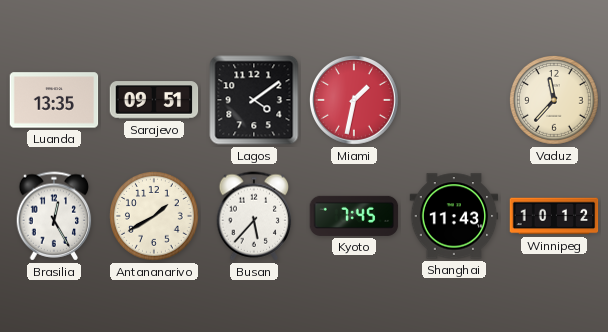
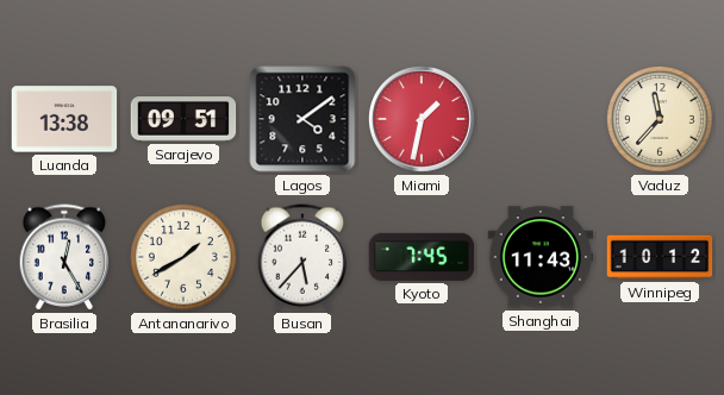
Luanda: 13:35 -> 13:38
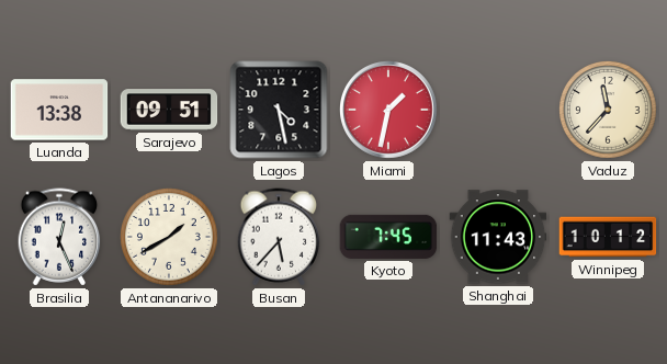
Lagos: 4:09 -> 4:28
Brasilia: 12:25 -> 12:26
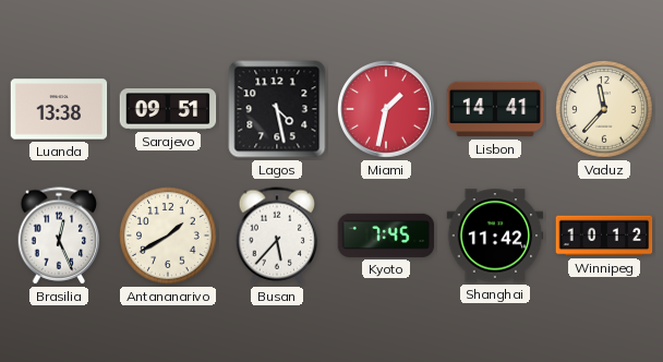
Lisbon: none -> 14:41
Shanghai: 11:43 -> 11:42
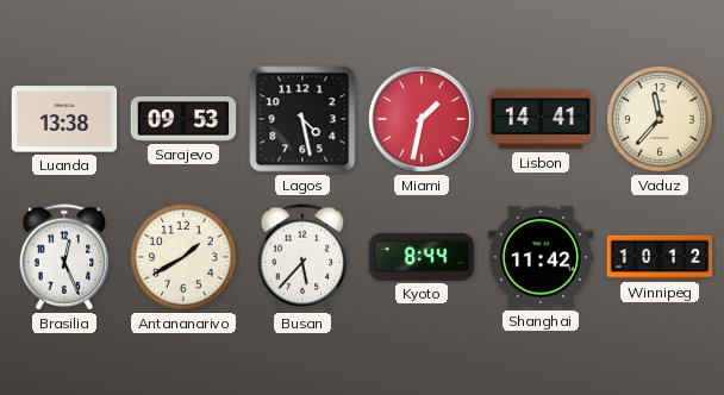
Sarajevo: 09:51 -> 09:53
Kyoto: 7:45 -> 8:44
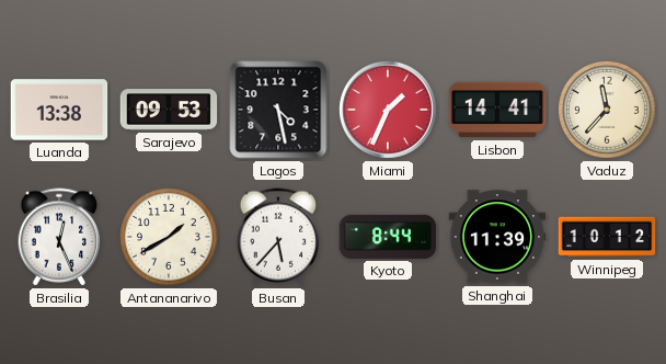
Miami: 1:32 -> 1:34
Shanghai: 11:42 -> 11:39
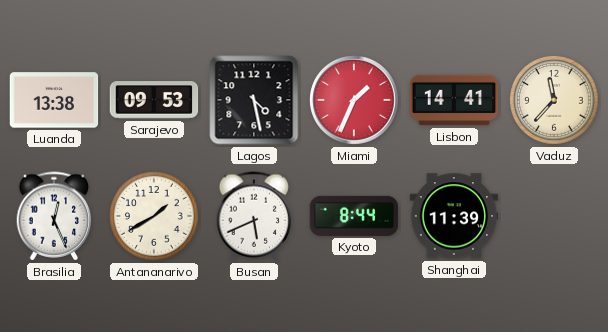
Busan: 5:37 -> 5:41
Winnipeg: 10:12 -> none
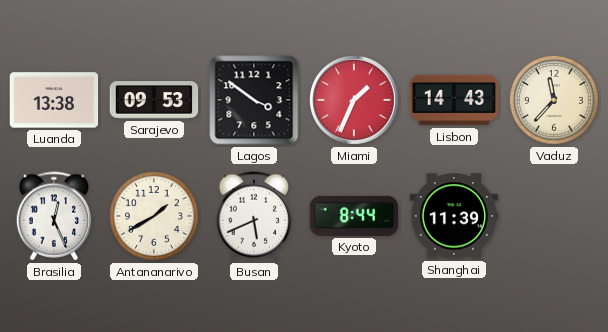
Lagos: 4:28 -> 3:51
Lisbon: 14:41 -> 14:43
